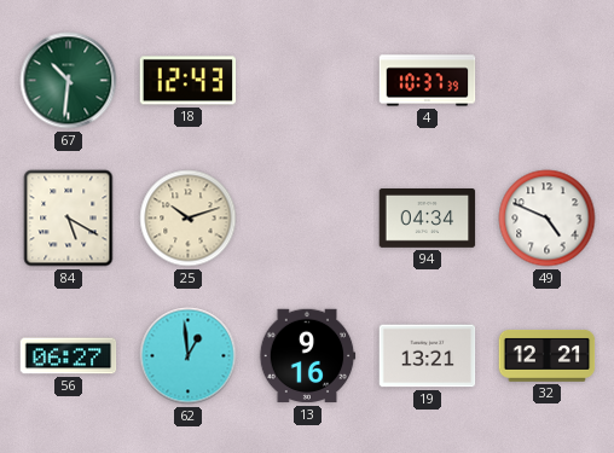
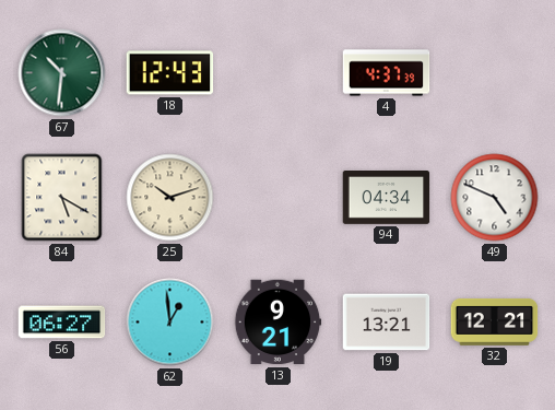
4: 10:37 -> 4:37
13: 9:16 -> 9:21
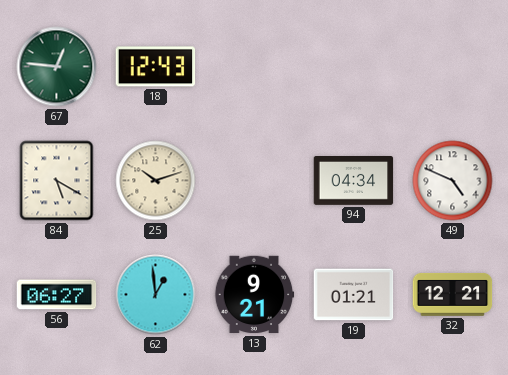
67: 10:31 -> 12:46
4: 4:37 -> none
19: 13:21 -> 01:21
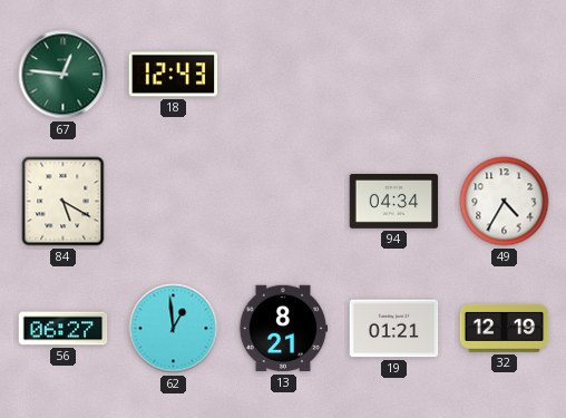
25: 10:12 -> none
49: 4:49 -> 4:35
13: 9:21 -> 8:21
32: 12:21 -> 12:19
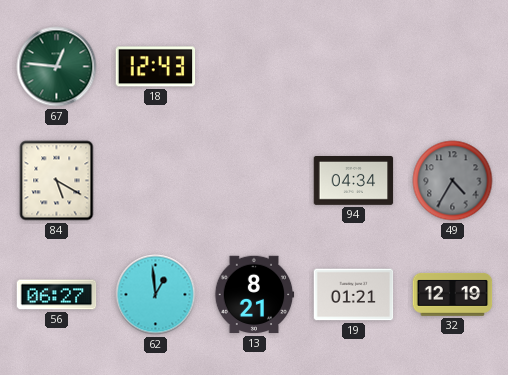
49 dial: white -> grey
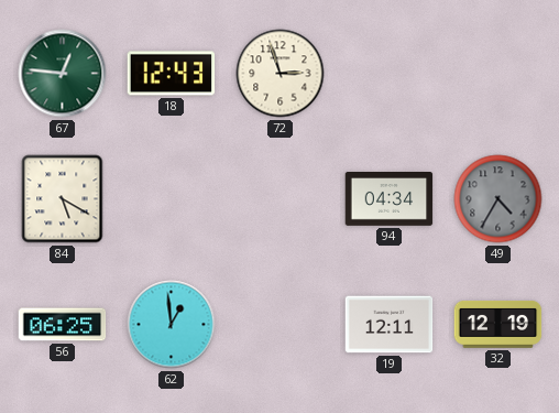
72: none -> 2:57
56: 06:27 -> 06:25
13: 8:21 -> none
19: 01:21 -> 12:11
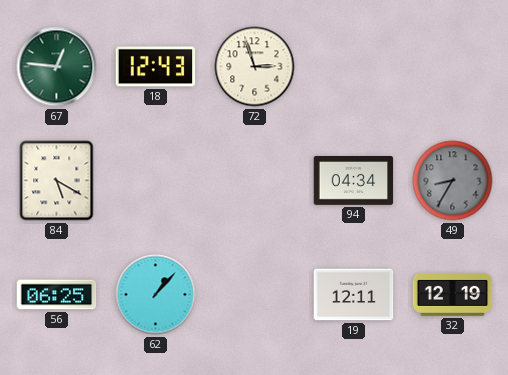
49: 4:35 -> 8:35
62: 12:59 -> 1:07
